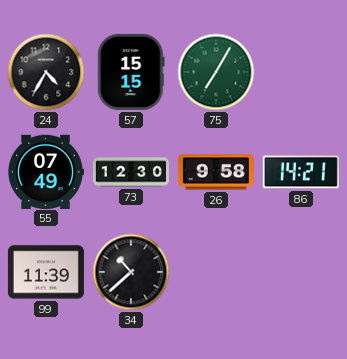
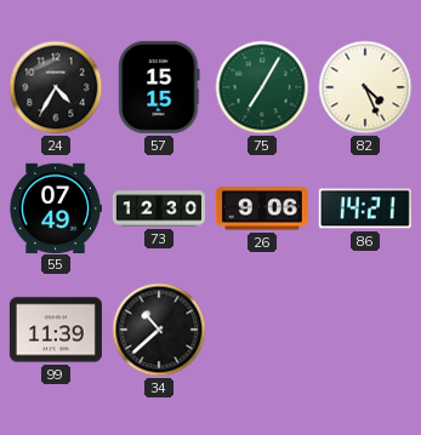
82: none -> 4:26
26: 9:58 -> 9:06
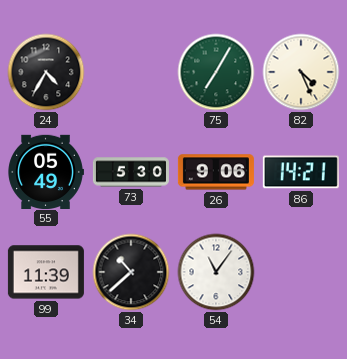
57: 15:15 -> none
55: 07:49 -> 05:49
73: 12:30 -> 5:30
54: none -> 11:06
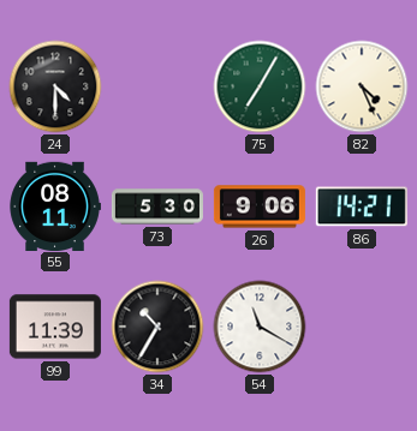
24: 4:35 -> 4:30
55: 05:49 -> 08:11
34: 10:38 -> 10:35
54: 11:06 -> 11:20
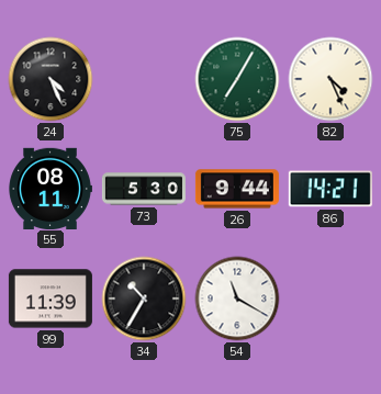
24: 4:30 -> 4:26
26: 9:06 -> 9:44
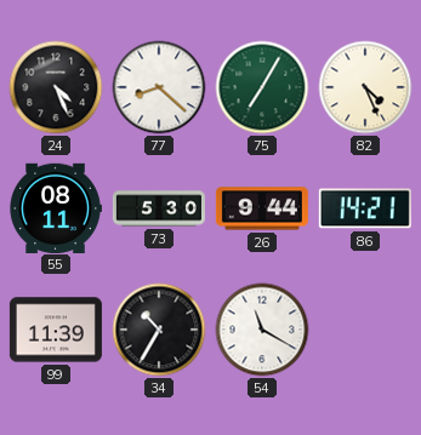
77: none -> 8:22
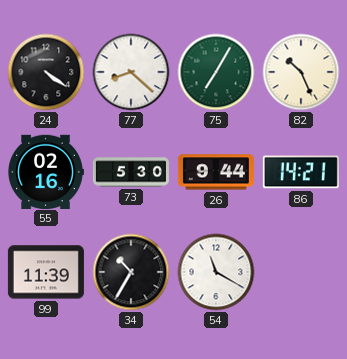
24: 4:26 -> 4:21
82: 4:26 -> 10:26
55: 08:11 -> 02:16
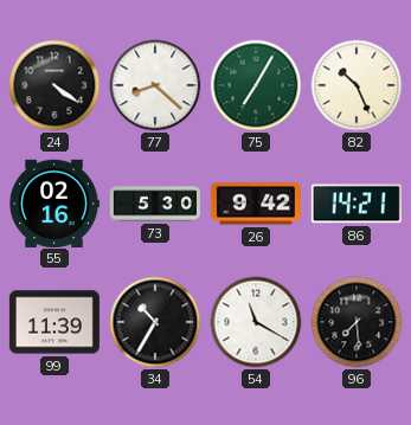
26: 9:44 -> 9:42
96: none -> 7:29
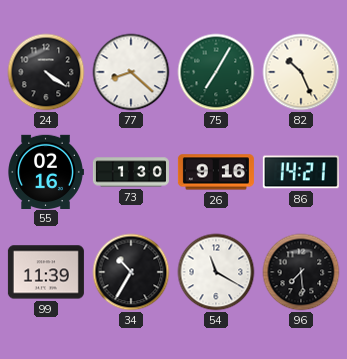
73: 5:30 -> 1:30
26: 9:42 -> 9:16
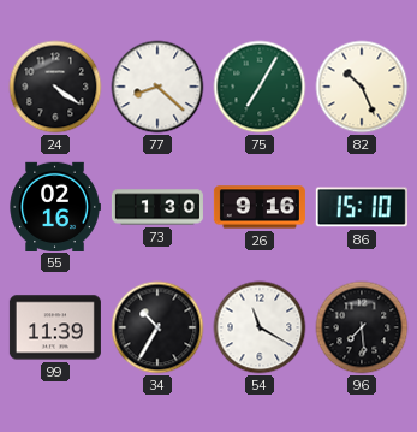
86: 14:21 -> 15:10
